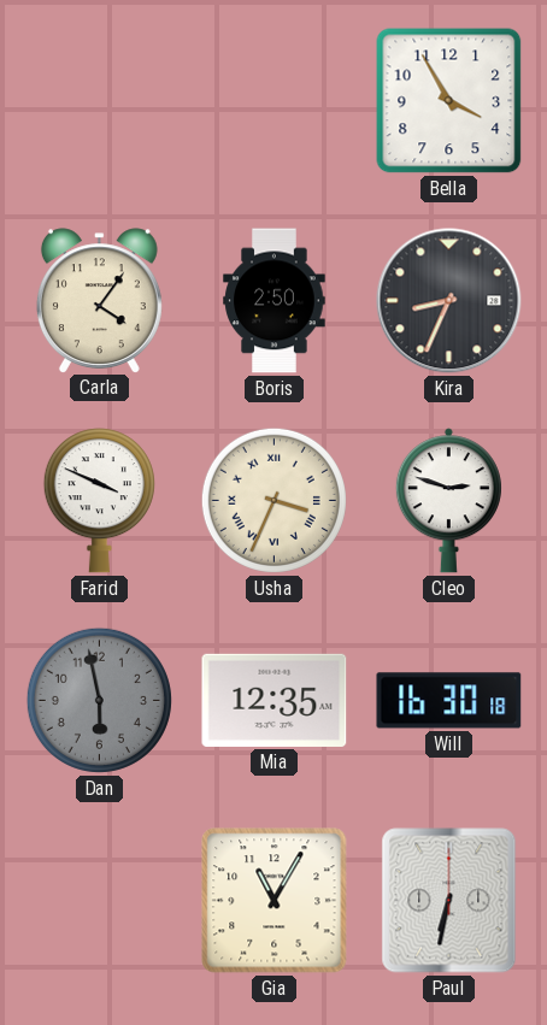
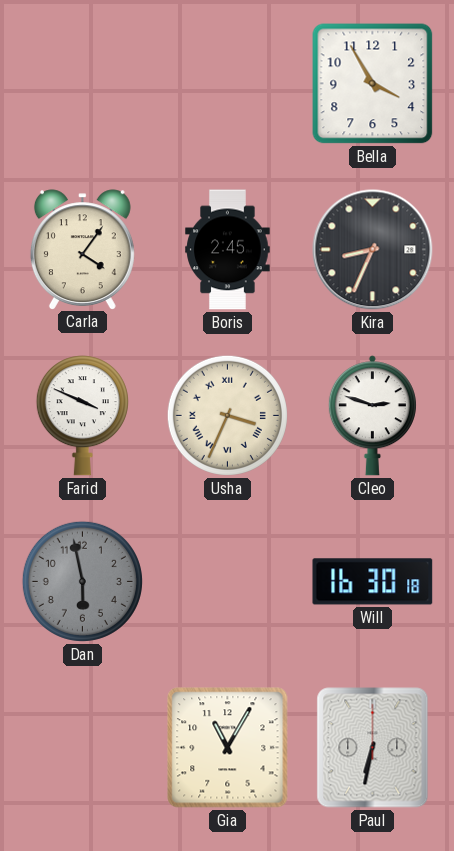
Boris: 2:50 -> 2:45
Mia: 12:35 -> none
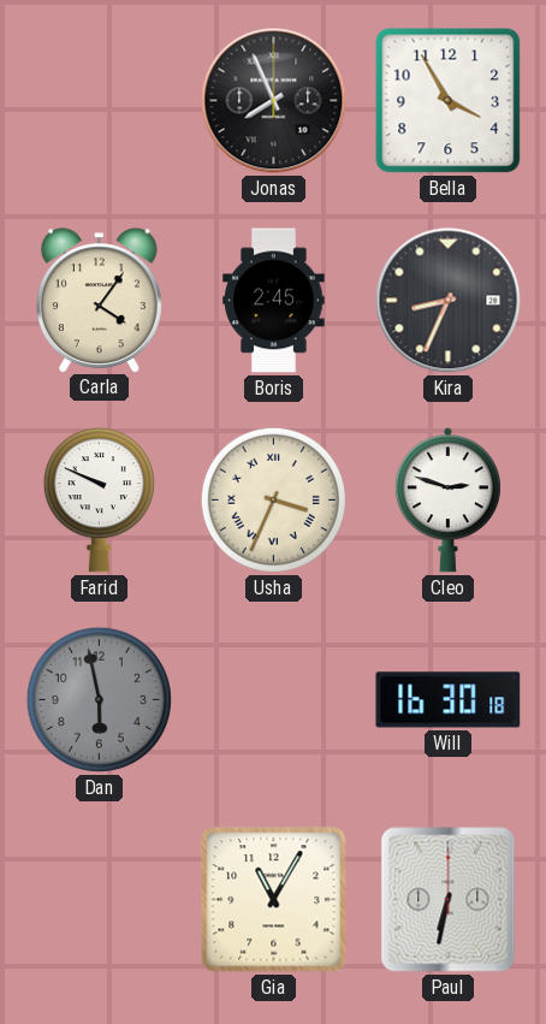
Jonas: none -> 7:56
Farid: 3:49 -> 9:49
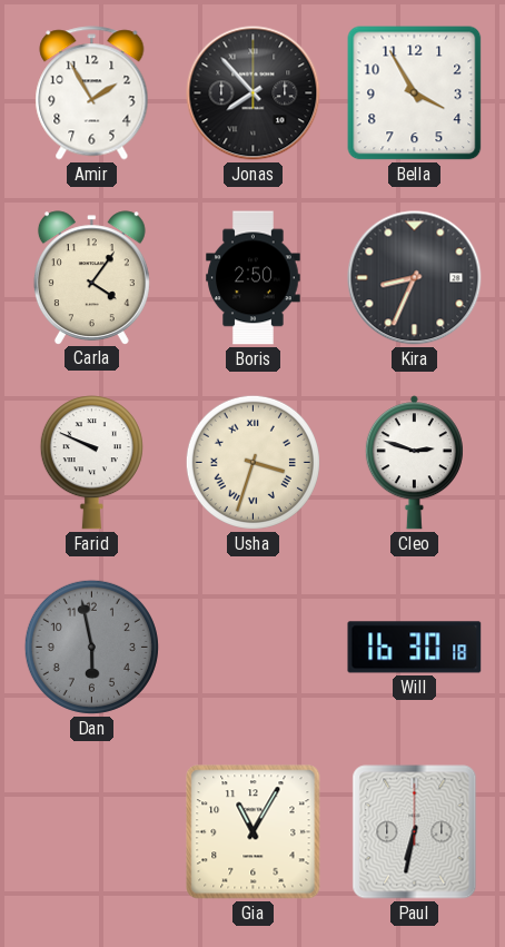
Amir: none -> 1:55
Jonas: 7:56 -> 7:53
Boris: 2:45 -> 2:50
Usha: 3:34 -> 3:33
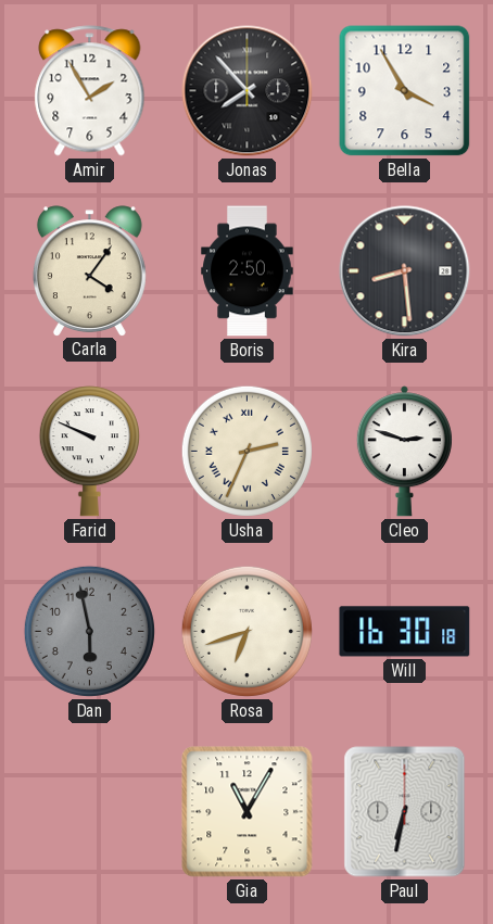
Kira: 8:34 -> 8:29
Usha: 3:33 -> 2:34
Rosa: none -> 6:42
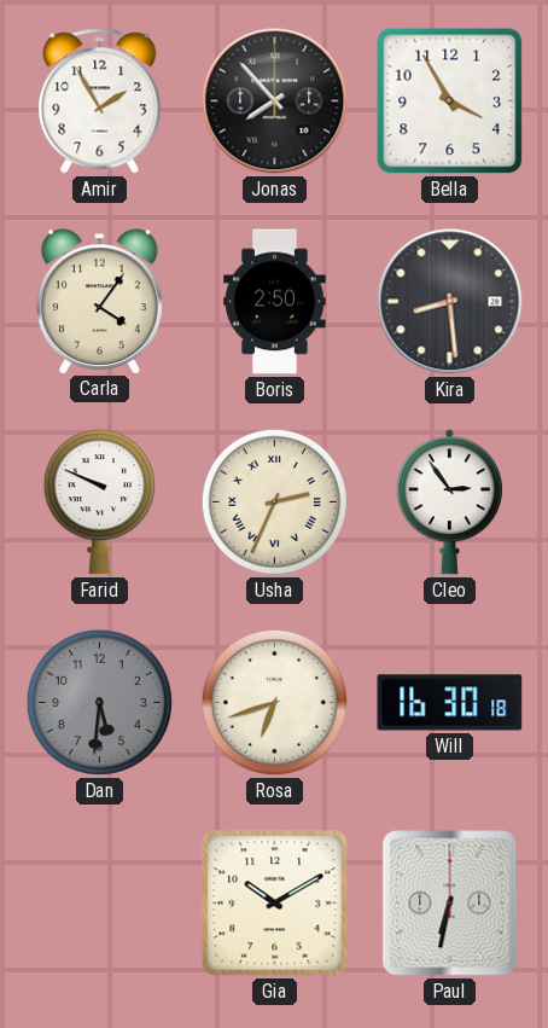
Cleo: 2:48 -> 2:54
Dan: 5:58 -> 5:31
Gia: 11:05 -> 10:10
